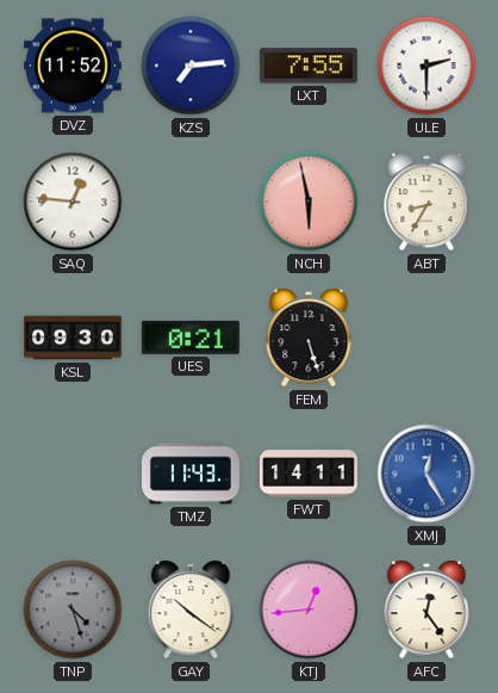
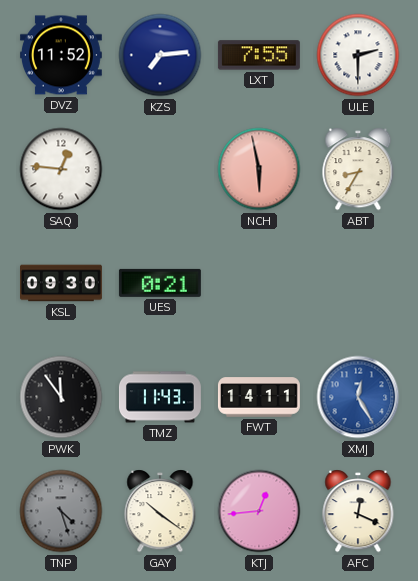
FEM: 5:27 -> none
PWK: none -> 11:54
AFC: 12:24 -> 12:19
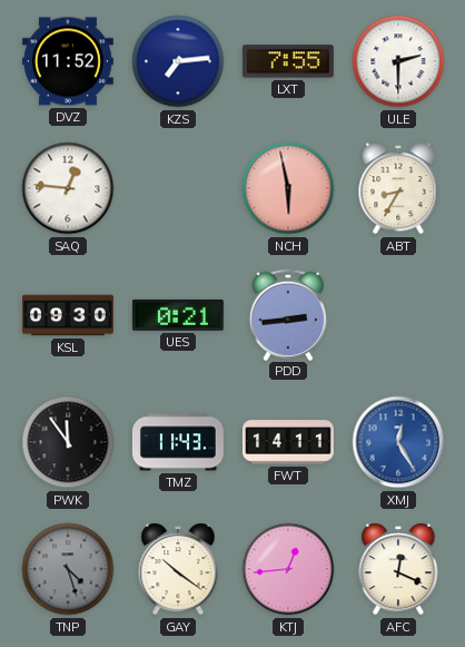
PDD: none -> 2:44
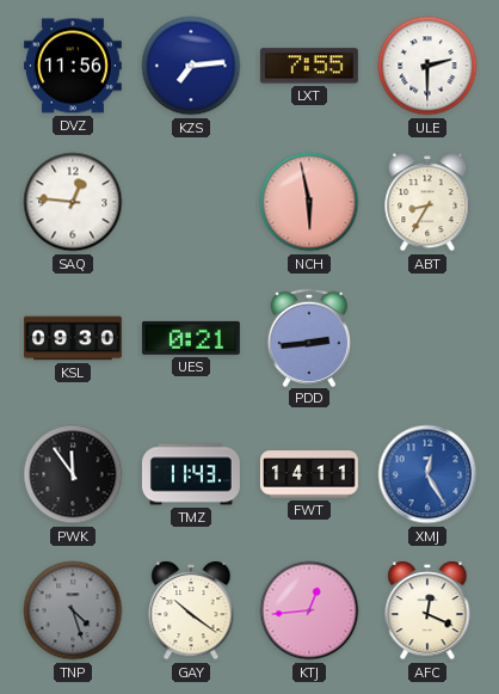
DVZ: 11:52 -> 11:56
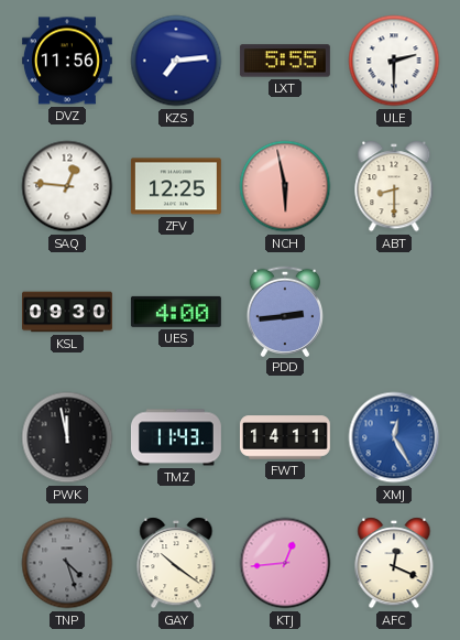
LXT: 7:55 -> 5:55
ZFV: none -> 12:25
ABT: 8:35 -> 8:30
UES: 0:21 -> 4:00
PWK: 11:54 -> 11:58
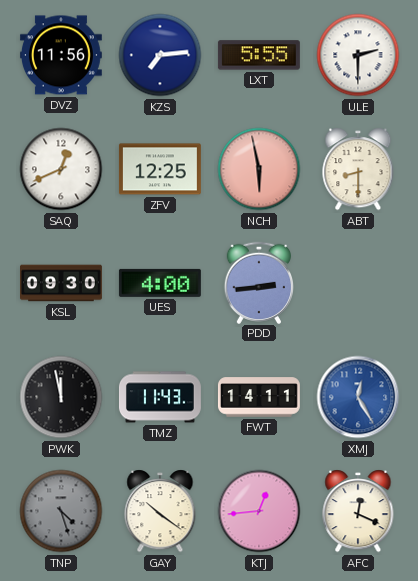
SAQ: 12:46 -> 12:41
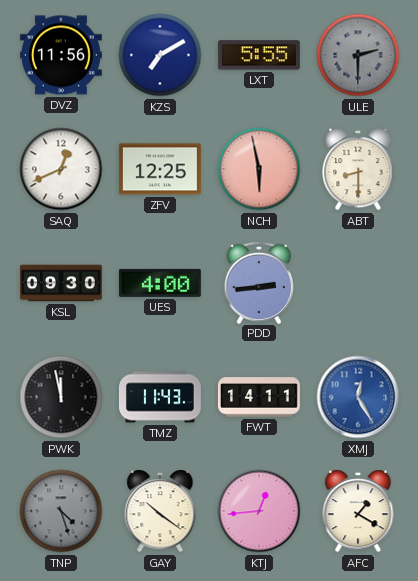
KZS: 7:14 -> 7:10
ULE dial: white -> grey
AFC: 12:19 -> 1:20
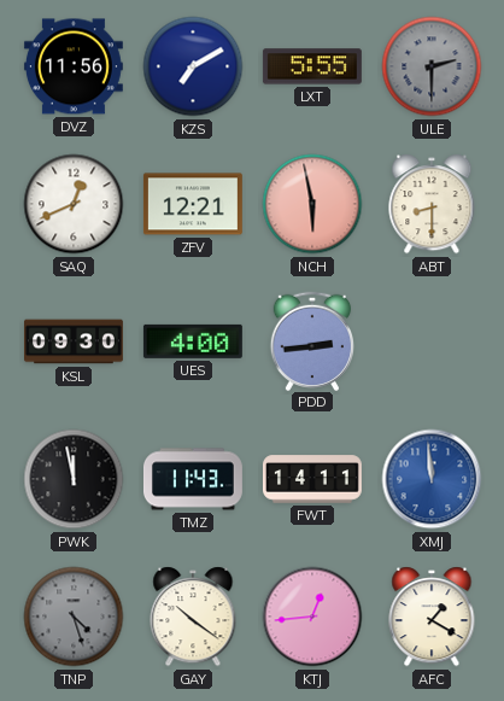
ZFV: 12:25 -> 12:21
XMJ: 12:25 -> 11:59
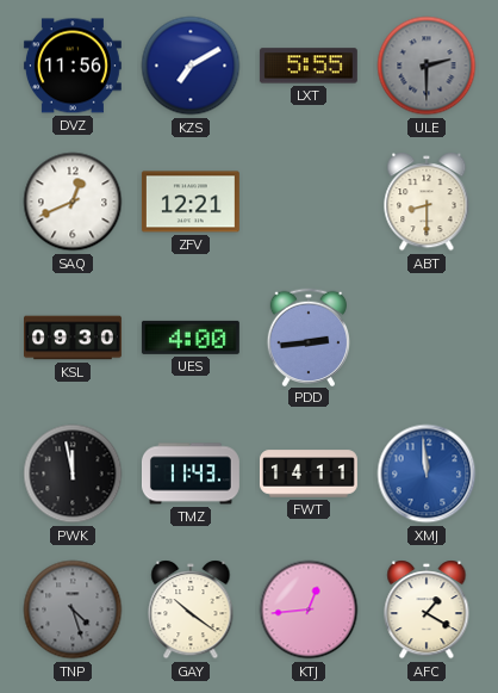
NCH: 5:58 -> none
